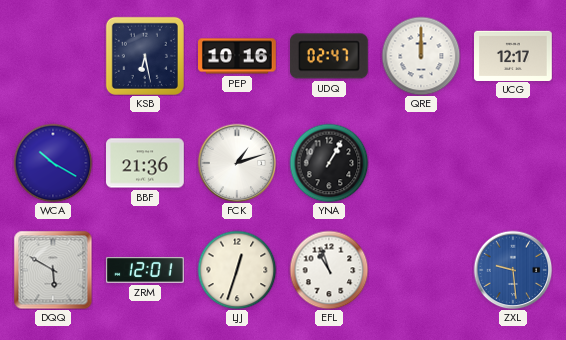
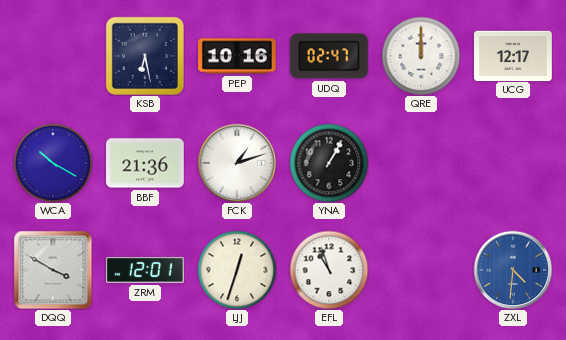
DQQ: 5:50 -> 3:50
ZXL: 9:29 -> 4:31
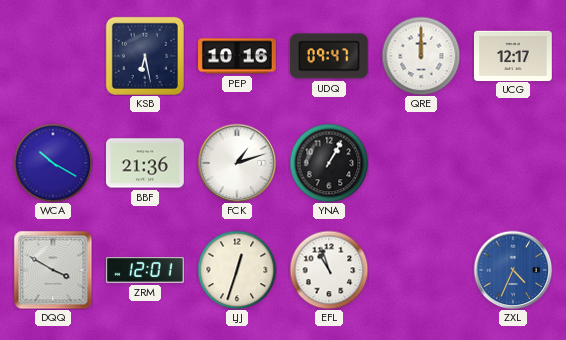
UDQ: 02:47 -> 09:47
ZXL: 4:31 -> 4:34
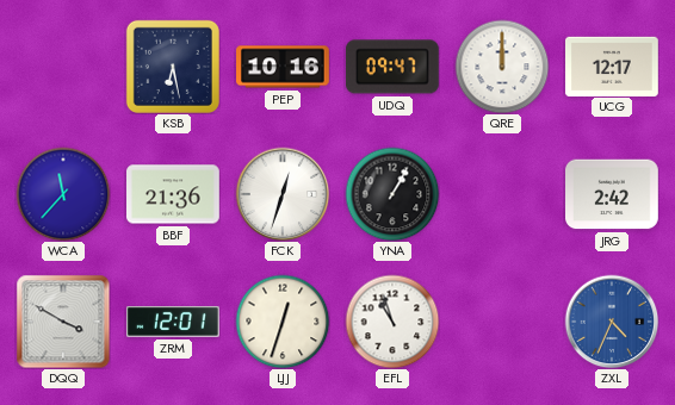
WCA: 10:20 -> 11:37
FCK: 1:12 -> 12:33
JRG: none -> 2:42
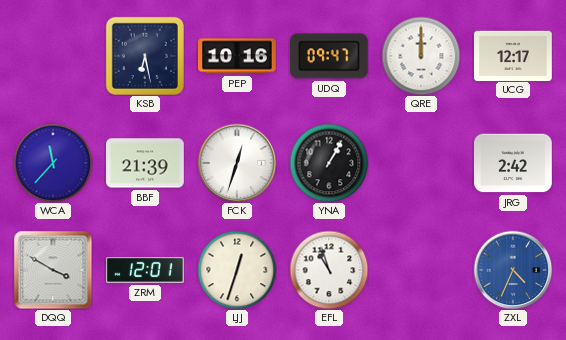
BBF: 21:36 -> 21:39
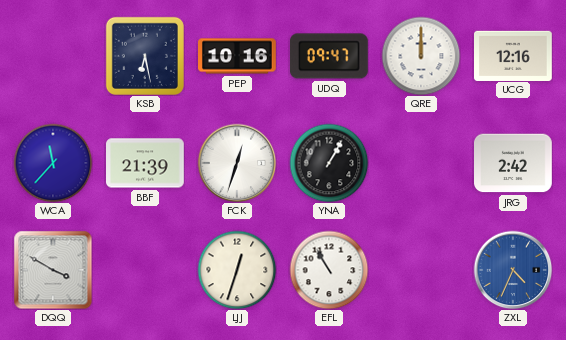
UCG: 12:17 -> 12:16
ZRM: 12:01 -> none
EFL: 10:57 -> 10:55
